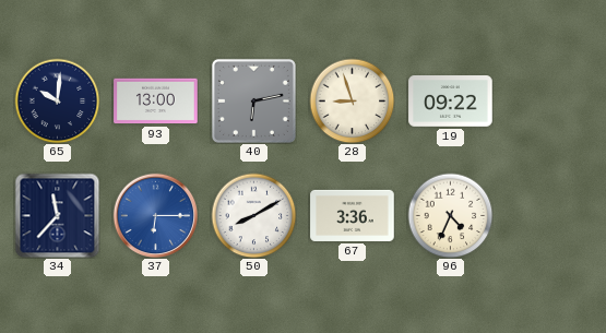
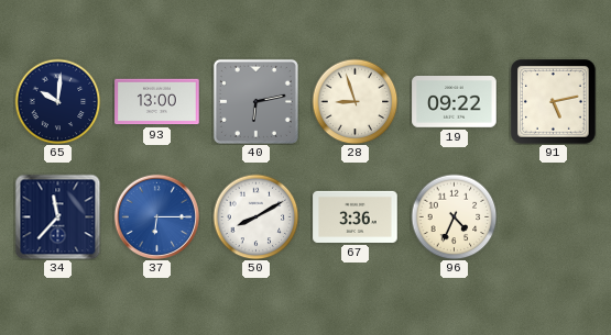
91: none -> 5:13
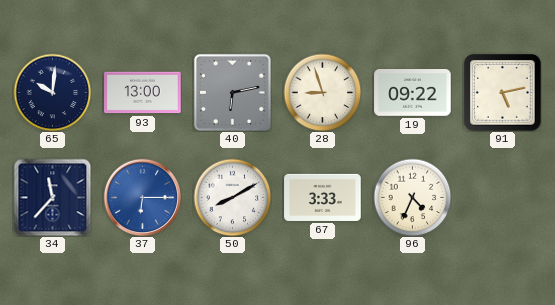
67: 3:36 -> 3:33
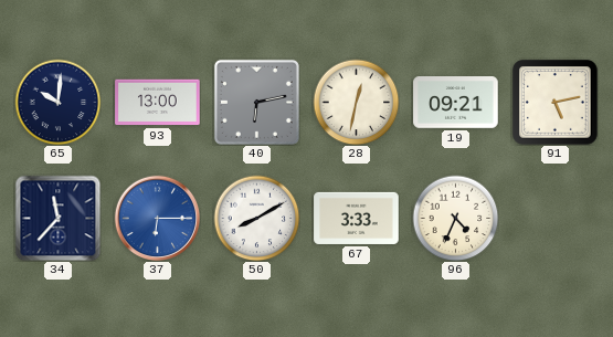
28: 8:57 -> 12:32
19: 09:22 -> 09:21
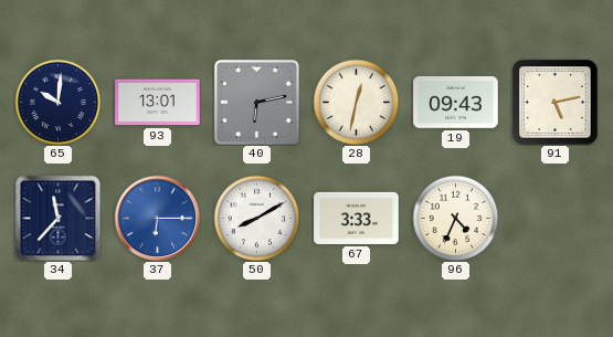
93: 13:00 -> 13:01
19: 09:21 -> 09:43
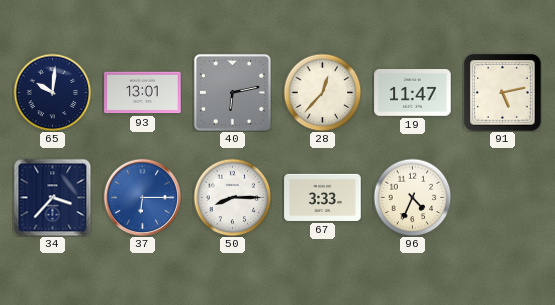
28: 12:32 -> 12:37
19: 09:43 -> 11:47
34: 11:37 -> 3:37
50: 8:10 -> 8:15
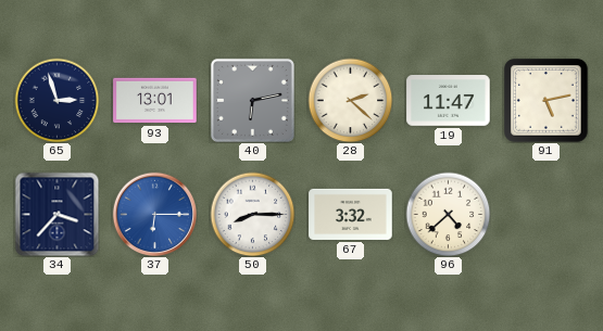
65: 10:01 -> 2:57
28: 12:37 -> 2:22
67: 3:33 -> 3:32
96: 4:34 -> 4:38
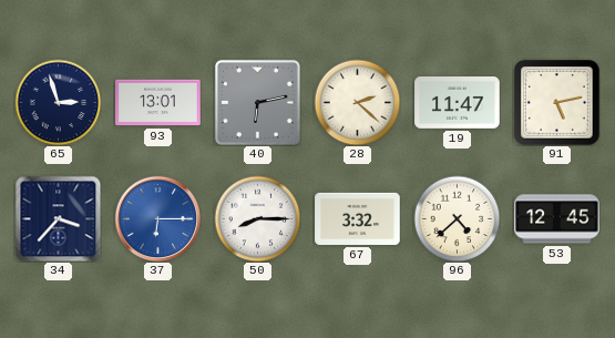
53: none -> 12:45
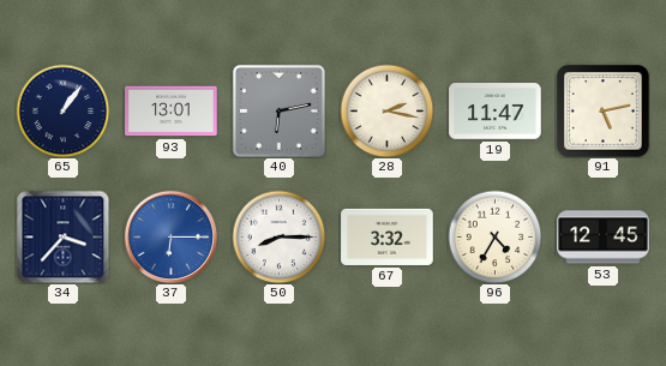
65: 2:57 -> 1:06
28: 2:22 -> 2:17
96: 4:38 -> 4:35
